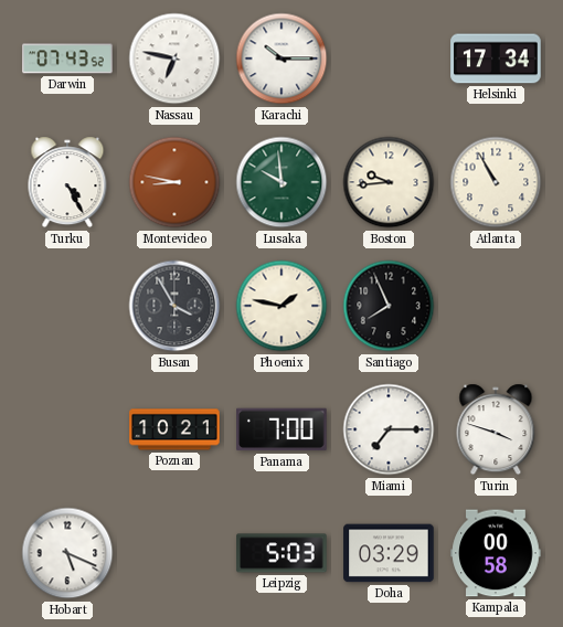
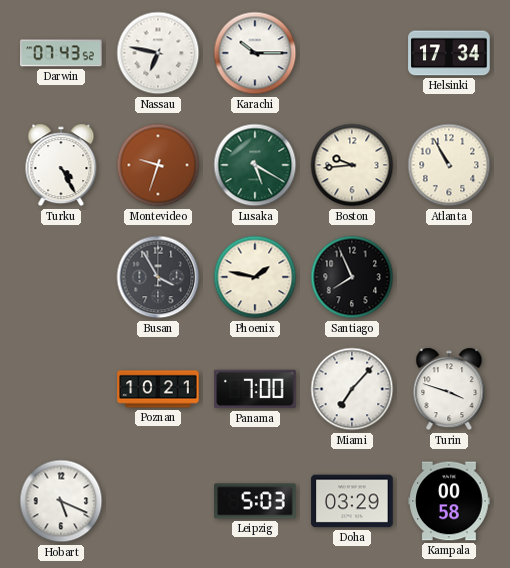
Montevideo: 8:47 -> 9:33
Lusaka: 9:59 -> 5:20
Miami: 7:15 -> 7:07
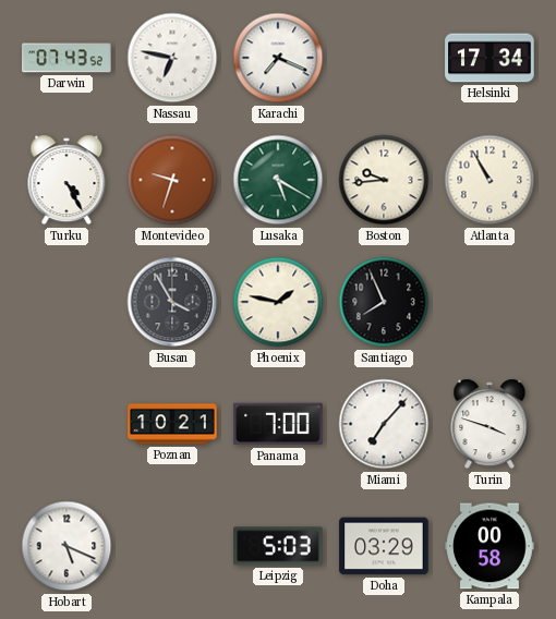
Karachi: 10:15 -> 7:19
